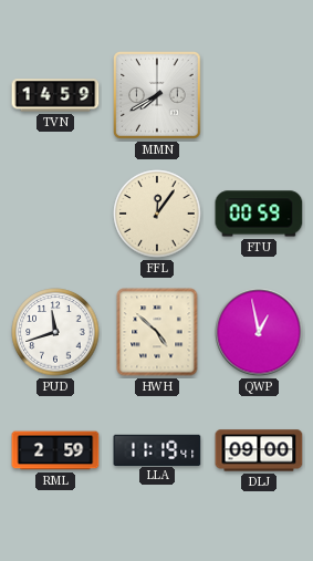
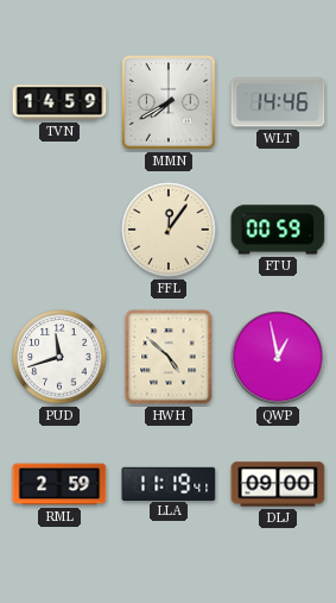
WLT: none -> 14:46
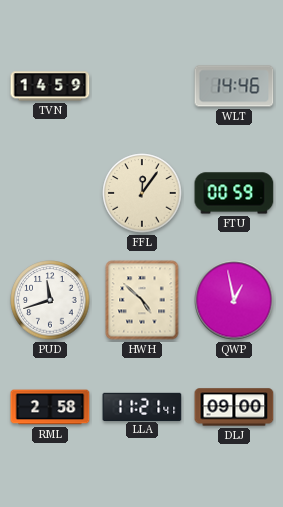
MMN: 7:40 -> none
RML: 2:59 -> 2:58
LLA: 11:19 -> 11:21
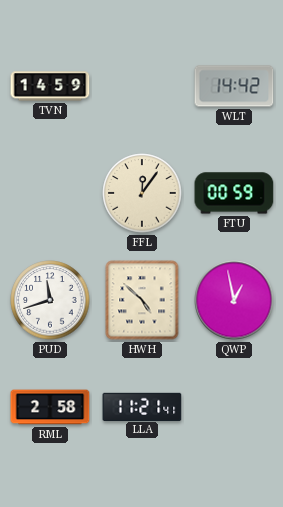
WLT: 14:46 -> 14:42
DLJ: 09:00 -> none
